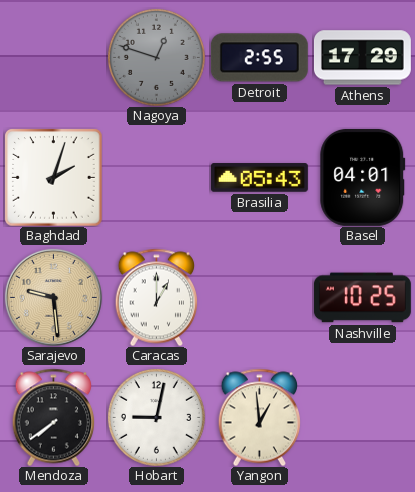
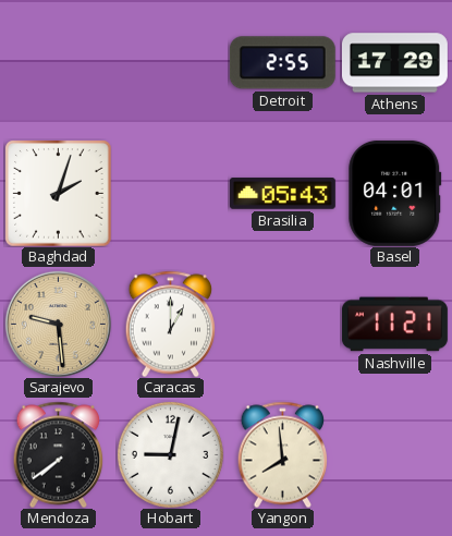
Nagoya: 12:48 -> none
Nashville: 10:25 -> 11:21
Yangon: 12:59 -> 7:59
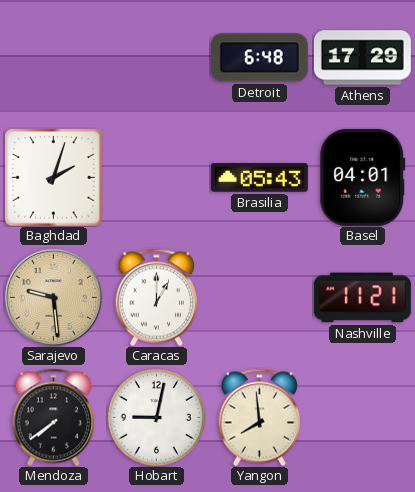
Detroit: 2:55 -> 6:48
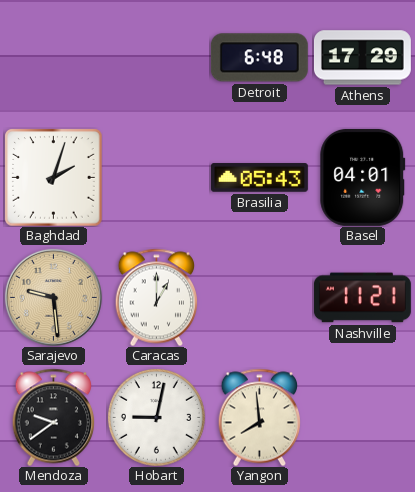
Mendoza: 7:39 -> 9:39
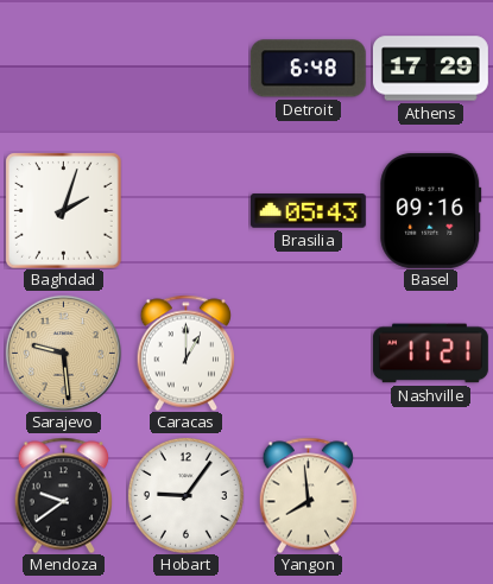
Basel: 04:01 -> 09:16
Hobart: 9:02 -> 9:06
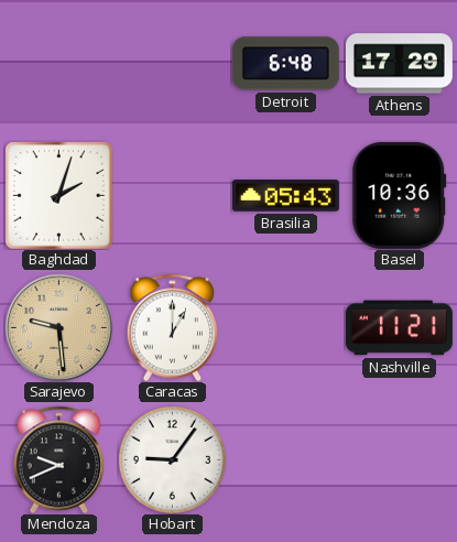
Basel: 09:16 -> 10:36
Mendoza: 9:39 -> 9:41
Yangon: 7:59 -> none
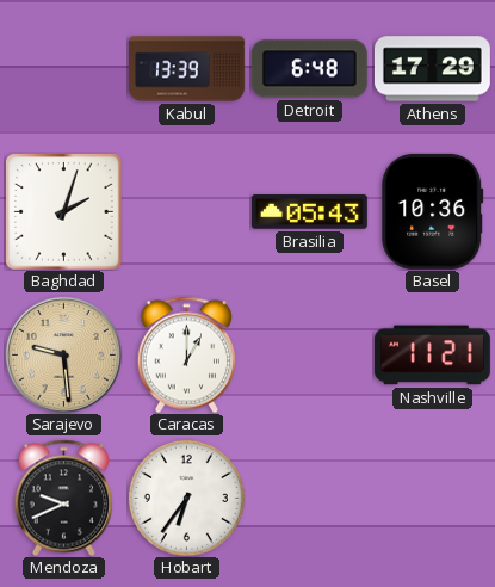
Kabul: none -> 13:39
Hobart: 9:06 -> 6:36
